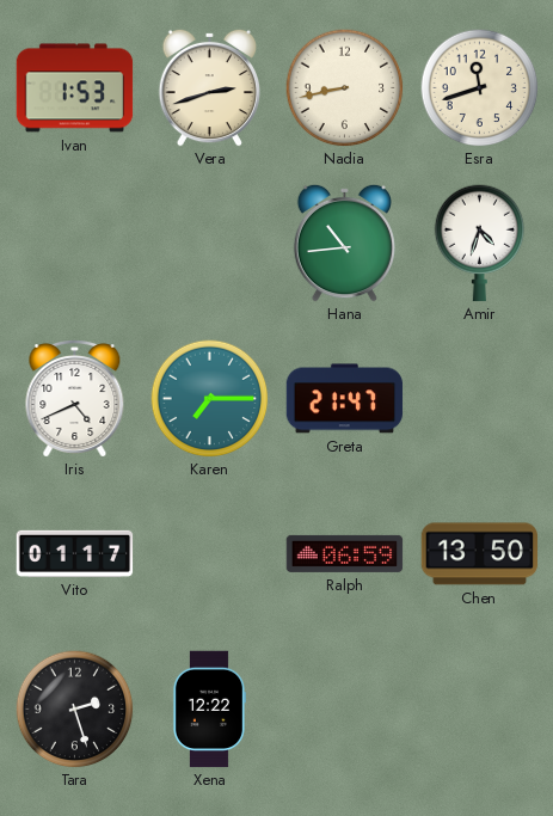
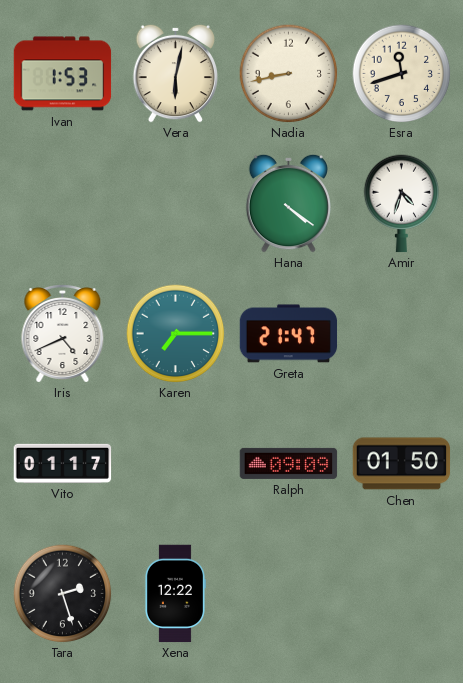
Vera: 2:42 -> 6:02
Hana: 10:44 -> 4:21
Ralph: 06:59 -> 09:09
Chen: 13:50 -> 01:50
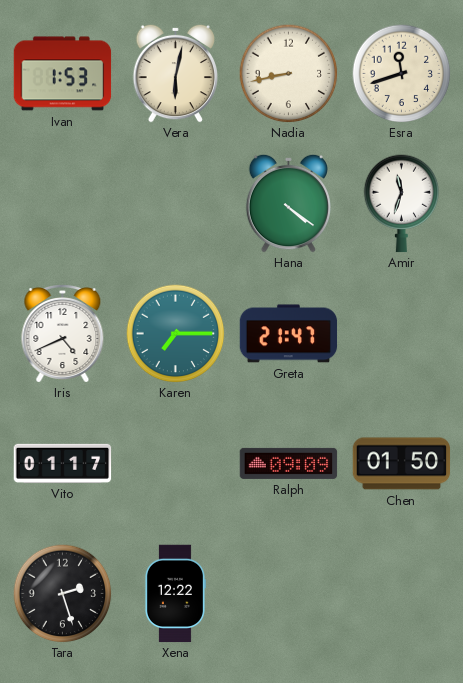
Amir: 4:33 -> 11:33
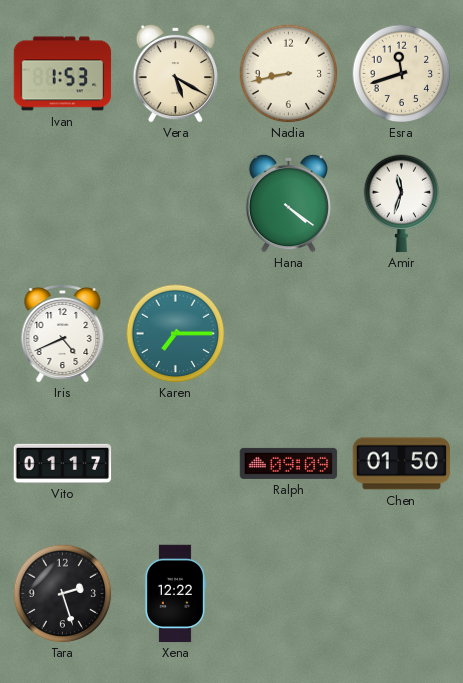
Vera: 6:02 -> 5:20
Greta: 21:47 -> none
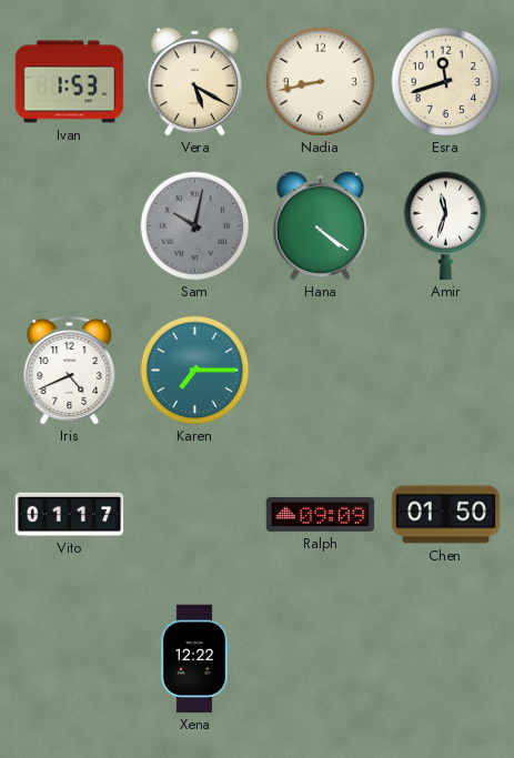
Sam: none -> 10:02
Tara: 2:27 -> none
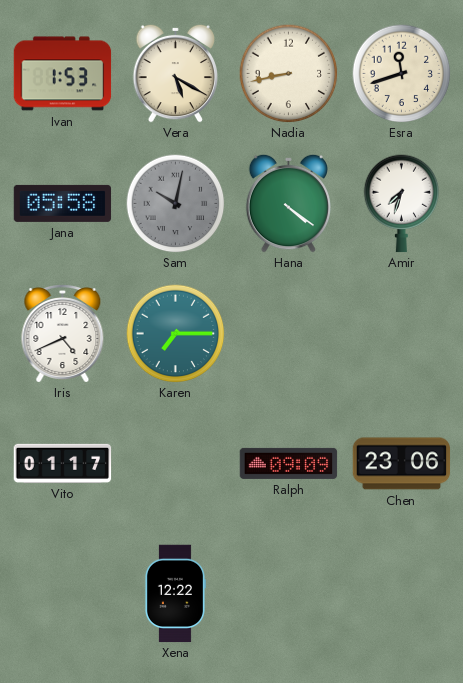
Jana: none -> 05:58
Amir: 11:33 -> 7:33
Chen: 01:50 -> 23:06
